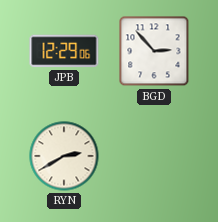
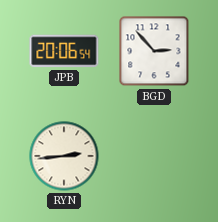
JPB: 12:29 -> 20:06
RYN: 2:40 -> 2:44
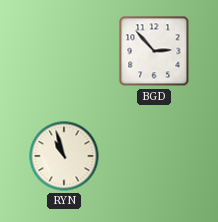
JPB: 20:06 -> none
RYN: 2:44 -> 10:57
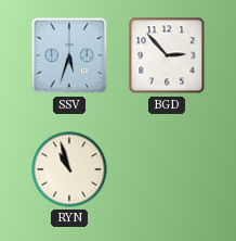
SSV: none -> 5:33
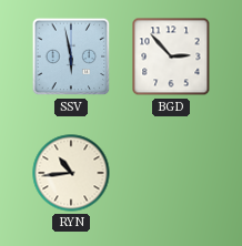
SSV: 5:33 -> 5:58
RYN: 10:57 -> 10:44
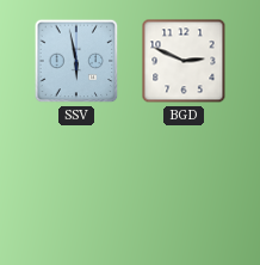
BGD: 2:53 -> 2:49
RYN: 10:44 -> none
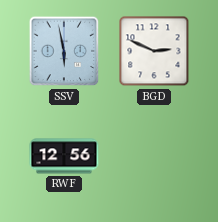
RWF: none -> 12:56
